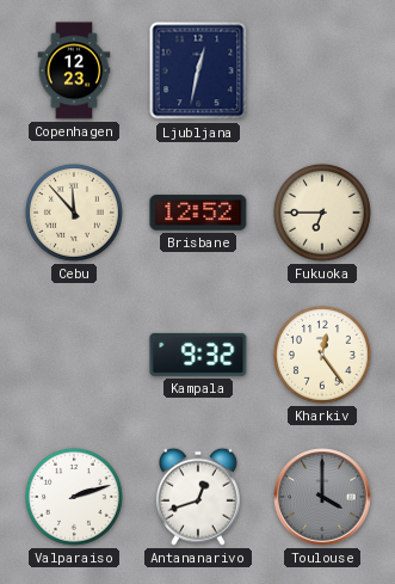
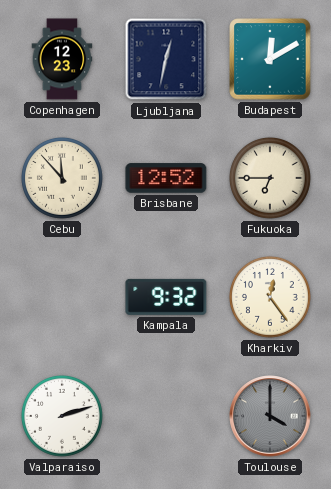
Budapest: none -> 12:10
Antananarivo: 12:42 -> none
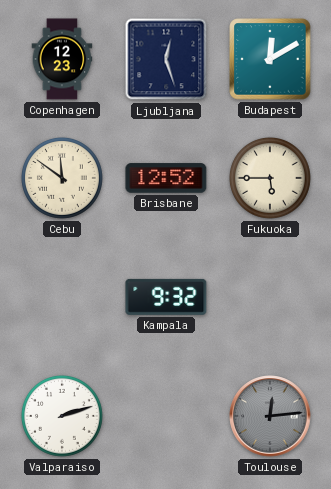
Ljubljana: 12:32 -> 12:27
Cebu: 11:53 -> 11:51
Fukuoka: 6:45 -> 5:45
Kharkiv: 12:24 -> none
Toulouse: 4:00 -> 12:14
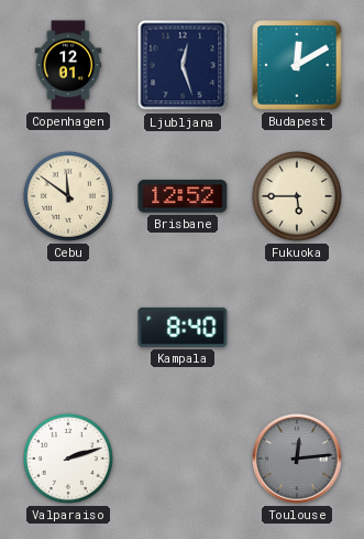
Copenhagen: 12:23 -> 12:01
Kampala: 9:32 -> 8:40
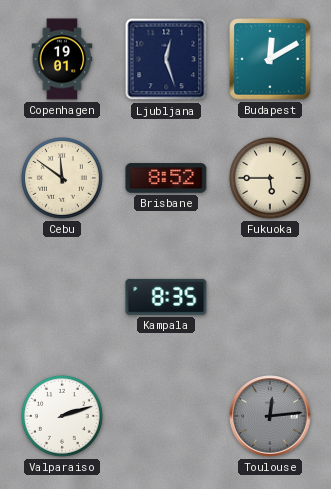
Copenhagen: 12:01 -> 19:01
Brisbane: 12:52 -> 8:52
Kampala: 8:40 -> 8:35
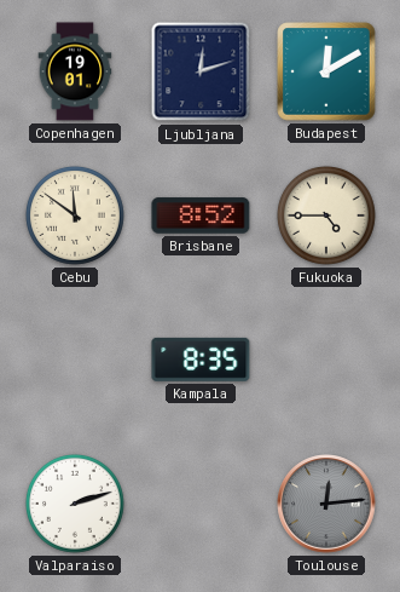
Ljubljana: 12:27 -> 12:12
Fukuoka: 5:45 -> 4:45
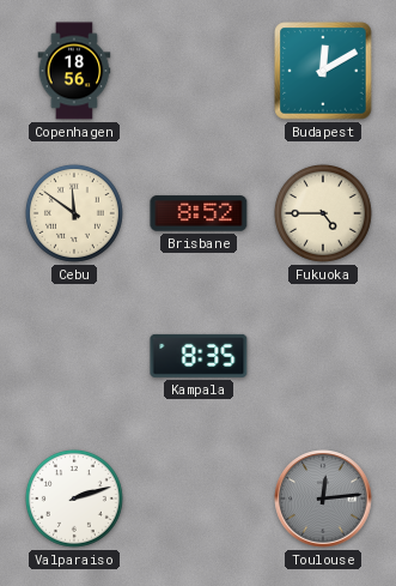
Copenhagen: 19:01 -> 18:56
Ljubljana: 12:12 -> none
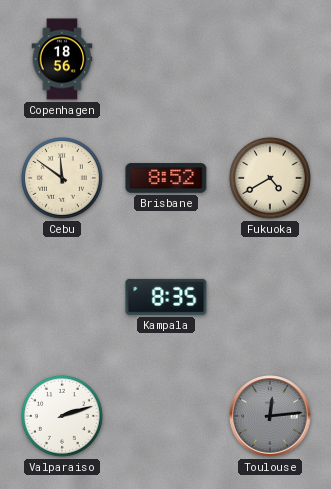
Budapest: 12:10 -> none
Fukuoka: 4:45 -> 4:40
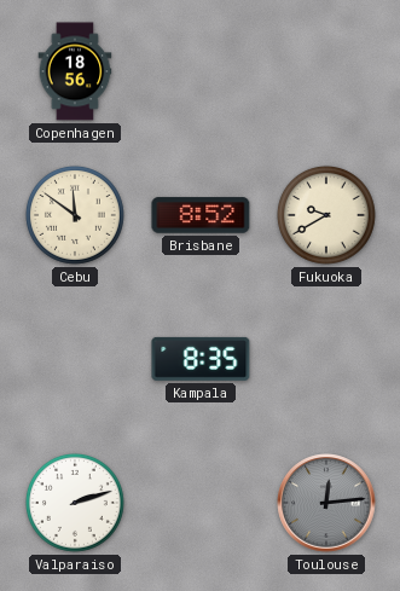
Fukuoka: 4:40 -> 9:40
